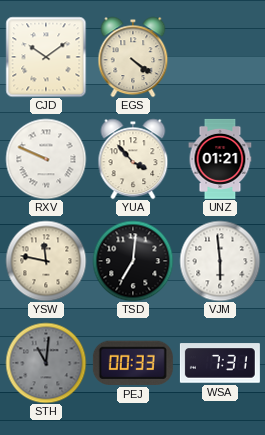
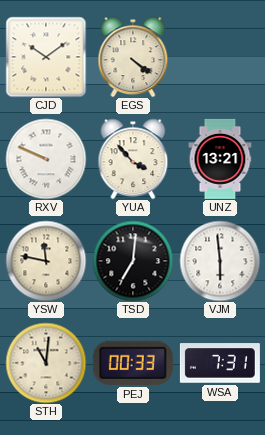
UNZ: 01:21 -> 13:21
STH dial: grey -> cream
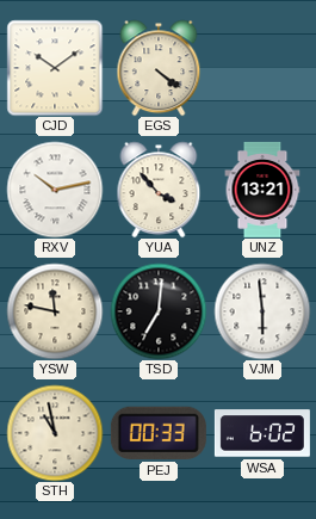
RXV: 9:49 -> 10:13
STH: 11:01 -> 10:58
WSA: 7:31 -> 6:02
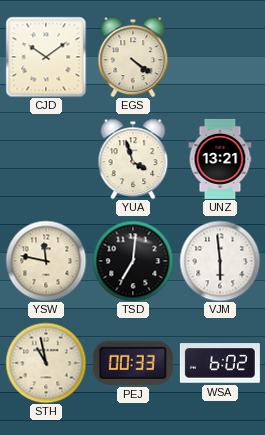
RXV: 10:13 -> none
YUA: 3:53 -> 3:57
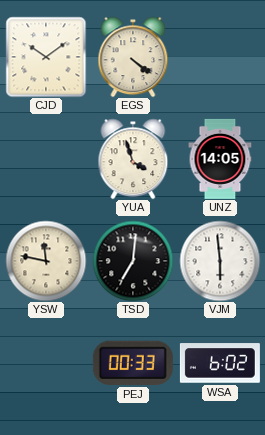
UNZ: 13:21 -> 14:05
STH: 10:58 -> none
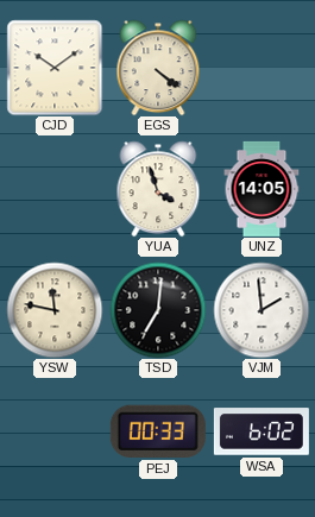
VJM: 5:59 -> 1:59
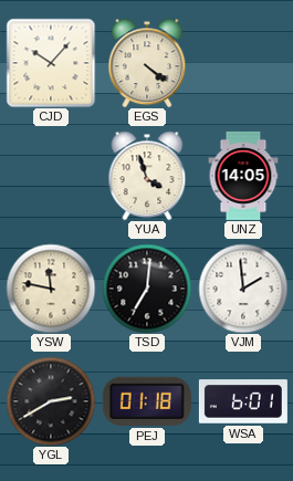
CJD: 10:09 -> 10:07
YGL: none -> 2:40
PEJ: 00:33 -> 01:18
WSA: 6:02 -> 6:01
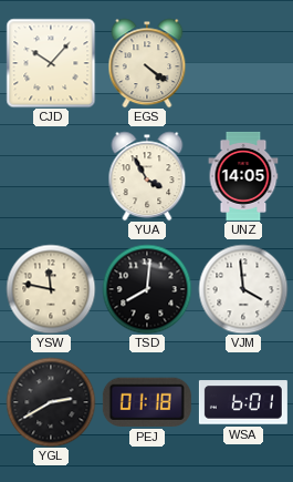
YUA: 3:57 -> 3:55
TSD: 7:01 -> 8:01
VJM: 1:59 -> 3:59
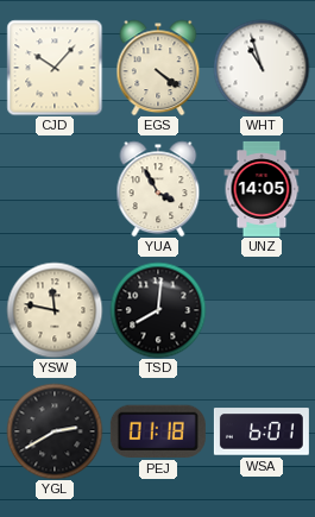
WHT: none -> 10:57
VJM: 3:59 -> none
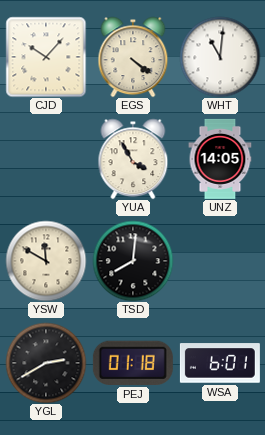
WHT: 10:57 -> 11:01
YSW: 11:47 -> 11:50
